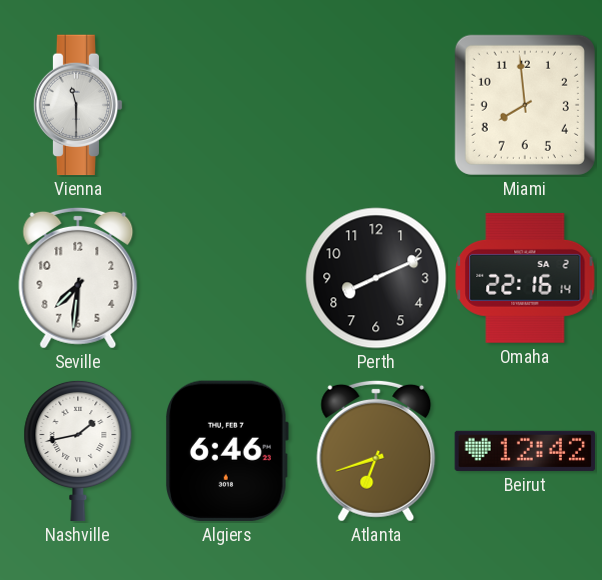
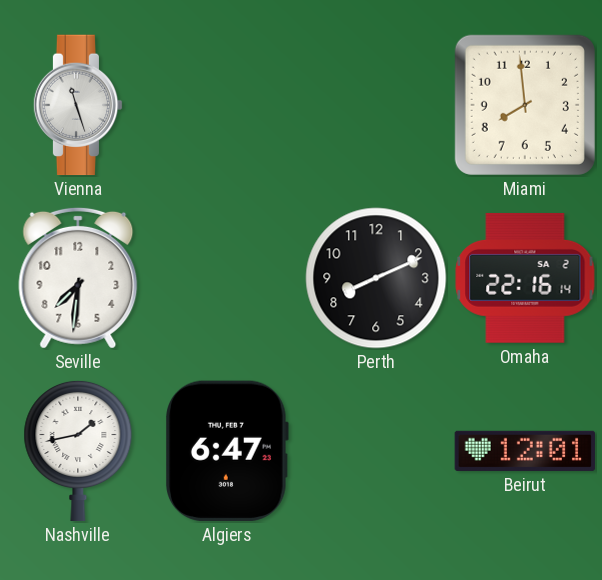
Vienna: 11:30 -> 11:27
Algiers: 6:46 -> 6:47
Atlanta: 6:42 -> none
Beirut: 12:42 -> 12:01
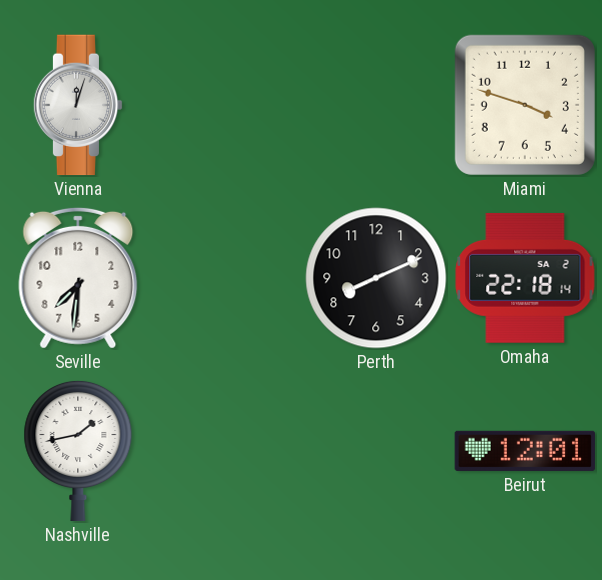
Vienna: 11:27 -> 12:03
Miami: 7:59 -> 3:48
Omaha: 22:16 -> 22:18
Algiers: 6:47 -> none
